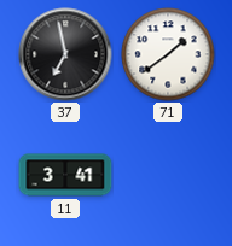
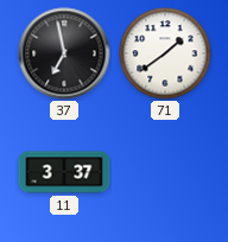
11: 3:41 -> 3:37
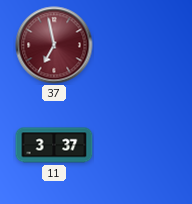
37 dial: black -> burgundy
71: 1:39 -> none
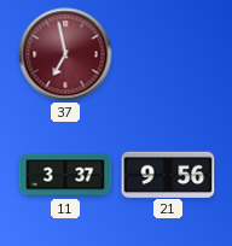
21: none -> 9:56
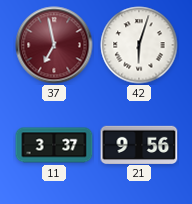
42: none -> 6:03
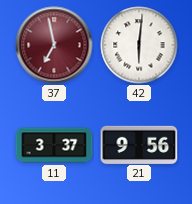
42: 6:03 -> 6:01
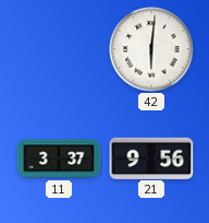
37: 6:58 -> none
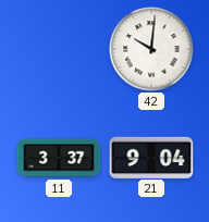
42: 6:01 -> 10:01
21: 9:56 -> 9:04
